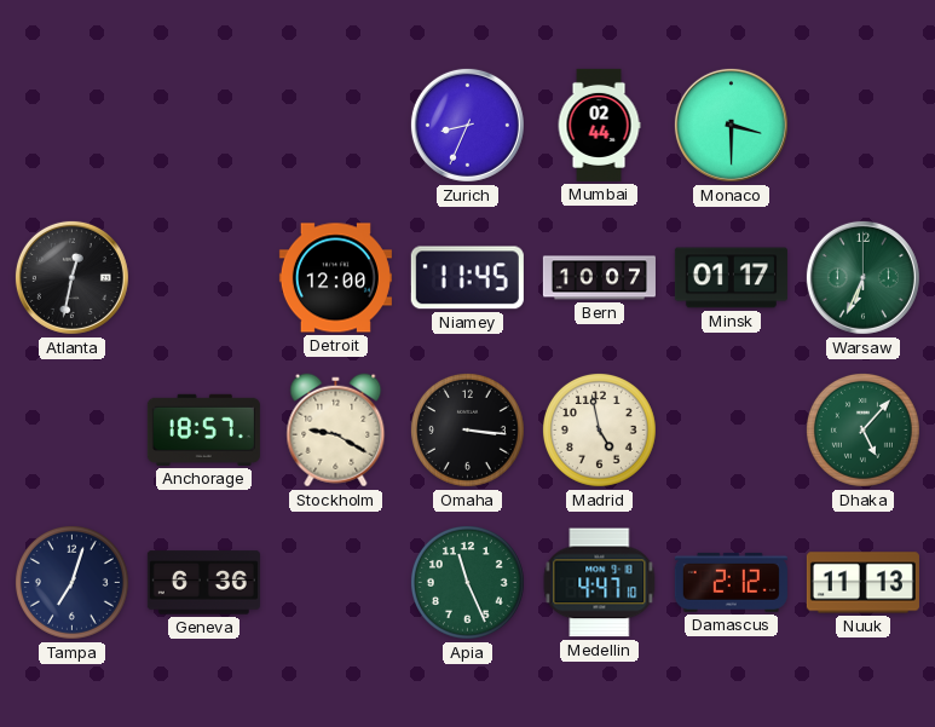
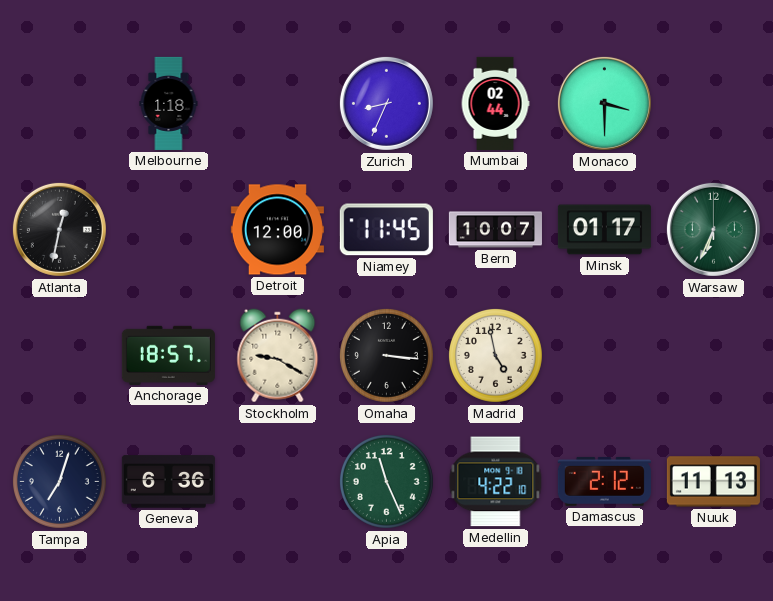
Melbourne: none -> 1:18
Dhaka: 5:07 -> none
Medellin: 4:47 -> 4:22
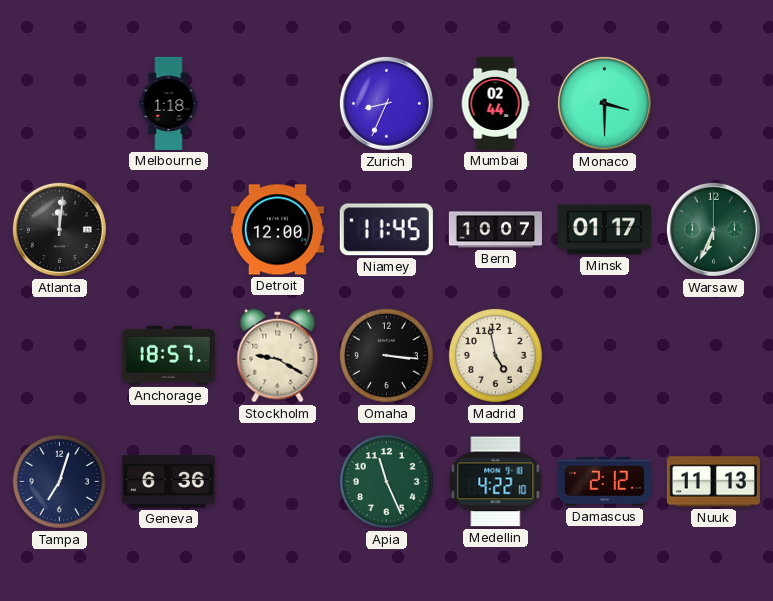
Atlanta: 12:32 -> 12:01
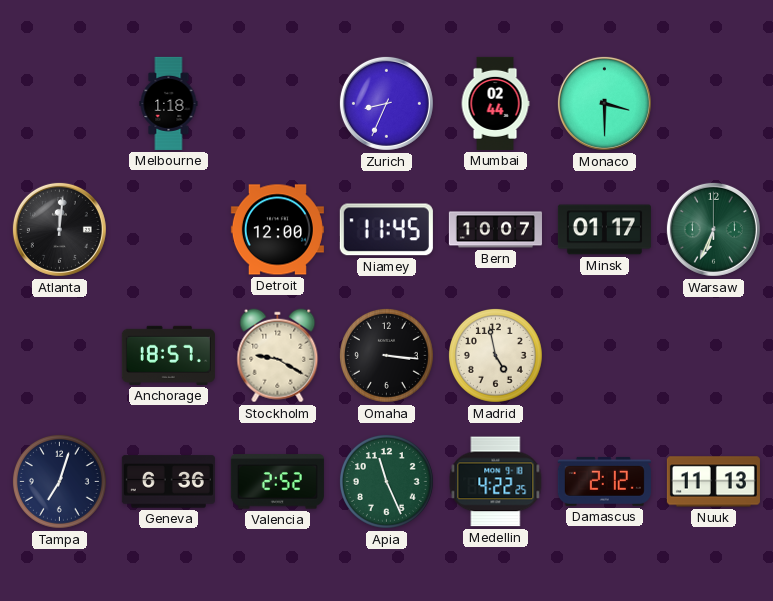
Valencia: none -> 2:52
Medellin: 4:22:10 -> 4:22:25
